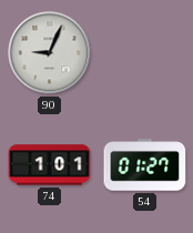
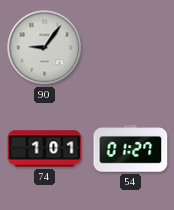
90: 9:04 -> 9:06
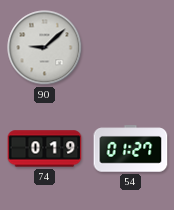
90: 9:06 -> 9:08
74: 1:01 -> 0:19
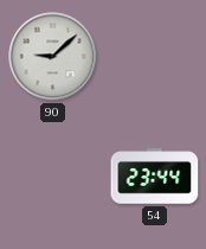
74: 0:19 -> none
54: 01:27 -> 23:44
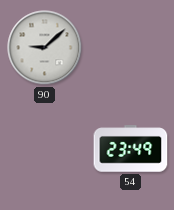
54: 23:44 -> 23:49
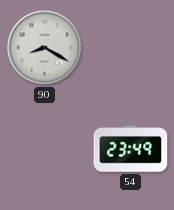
90: 9:08 -> 8:20
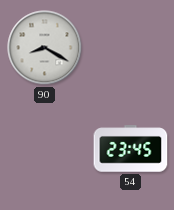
54: 23:49 -> 23:45
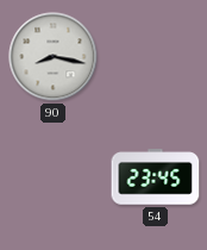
90: 8:20 -> 8:17
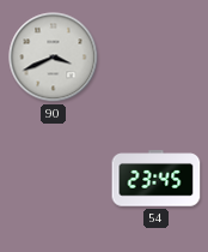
90: 8:17 -> 3:41
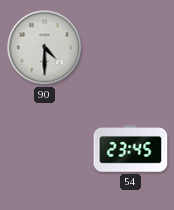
90: 3:41 -> 4:30
